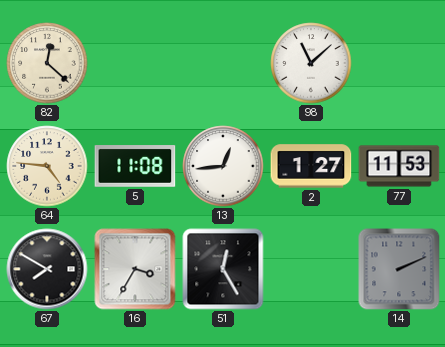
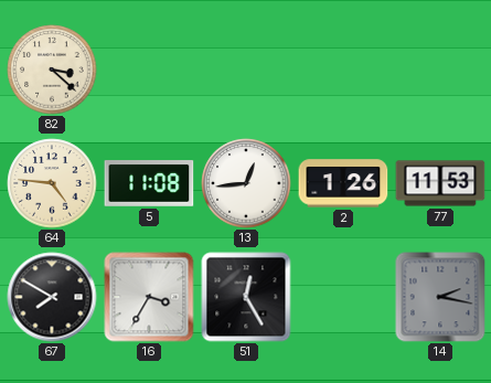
82: 12:22 -> 3:22
98: 11:08 -> none
2: 1:27 -> 1:26
14: 2:11 -> 2:17
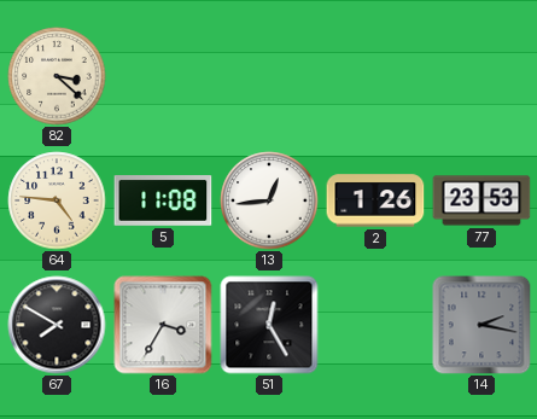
77: 11:53 -> 23:53
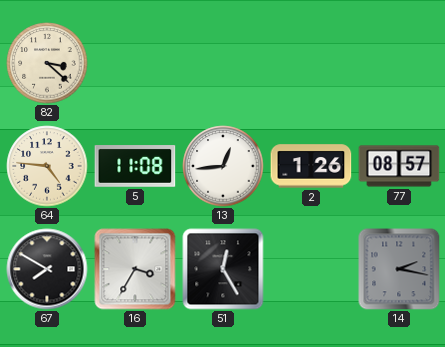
77: 23:53 -> 08:57
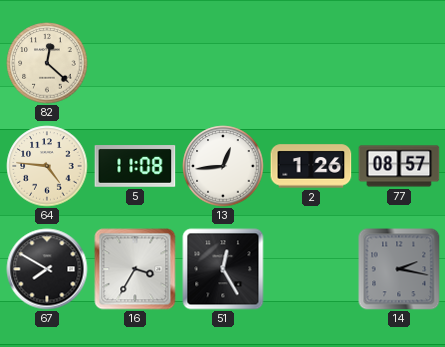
82: 3:22 -> 12:22
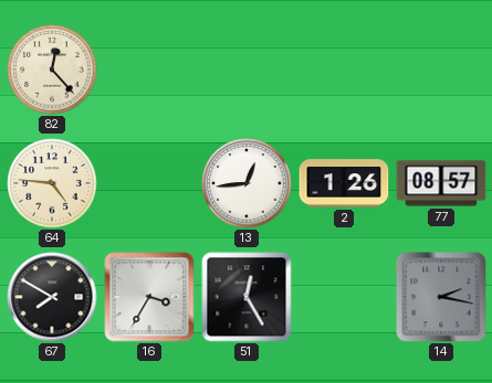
82: 12:22 -> 12:23
5: 11:08 -> none
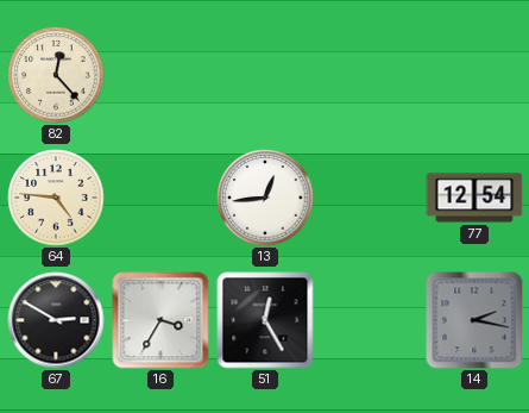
2: 1:26 -> none
77: 08:57 -> 12:54
67: 7:50 -> 2:50
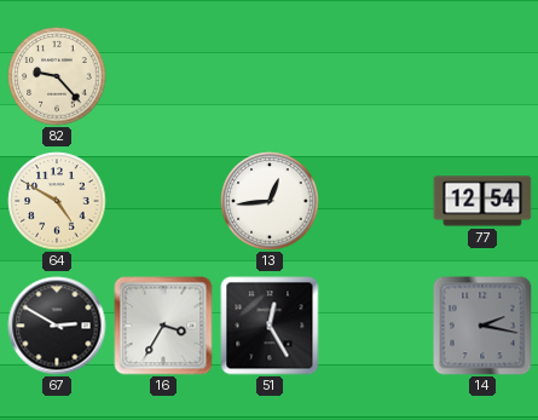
82: 12:23 -> 9:23
64: 4:46 -> 4:50
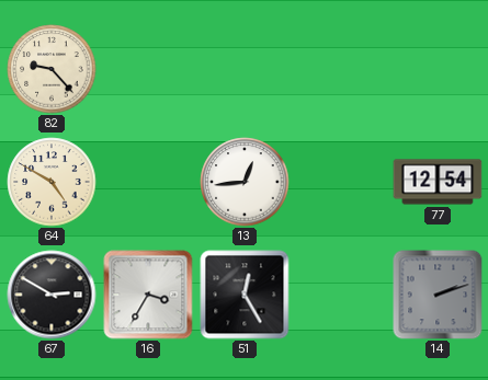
14: 2:17 -> 2:12
